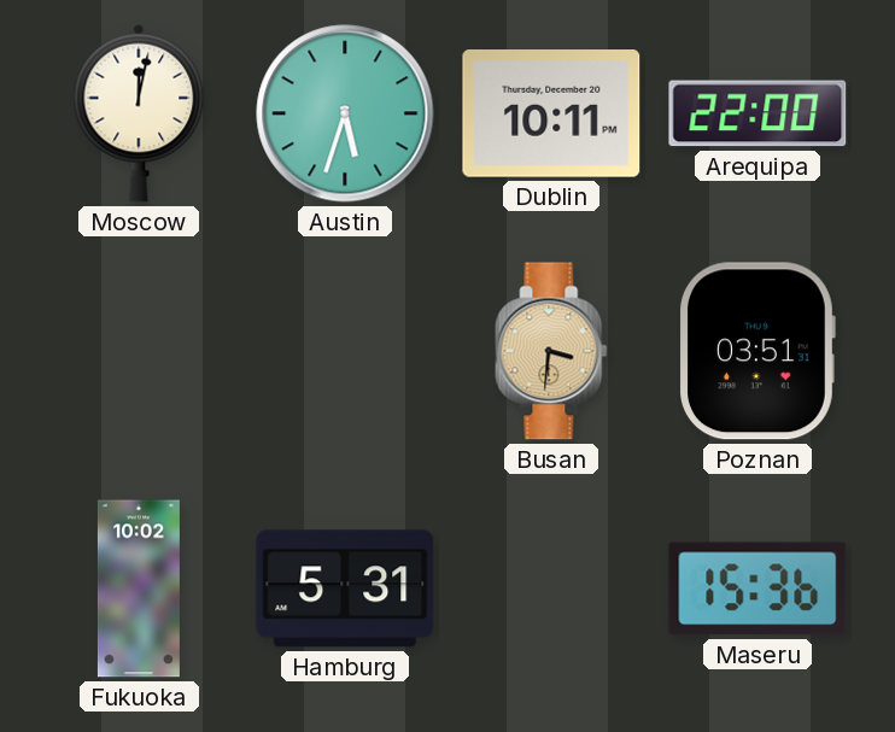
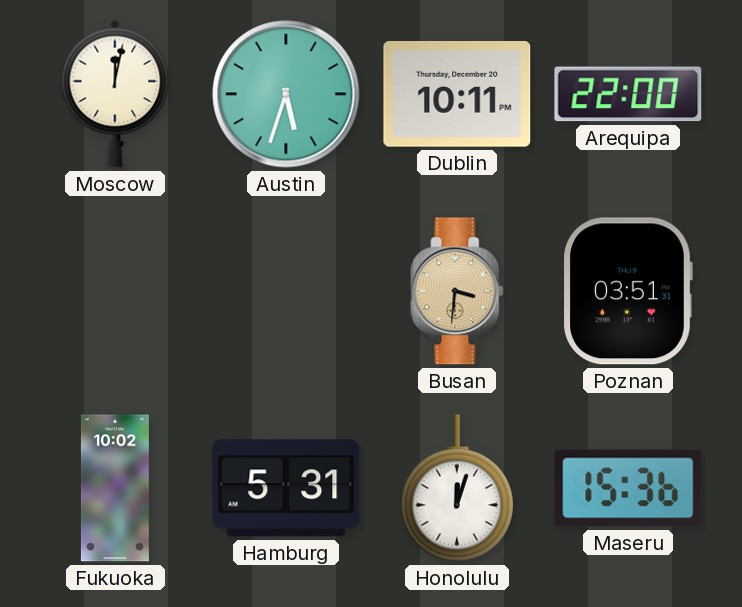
Honolulu: none -> 12:03
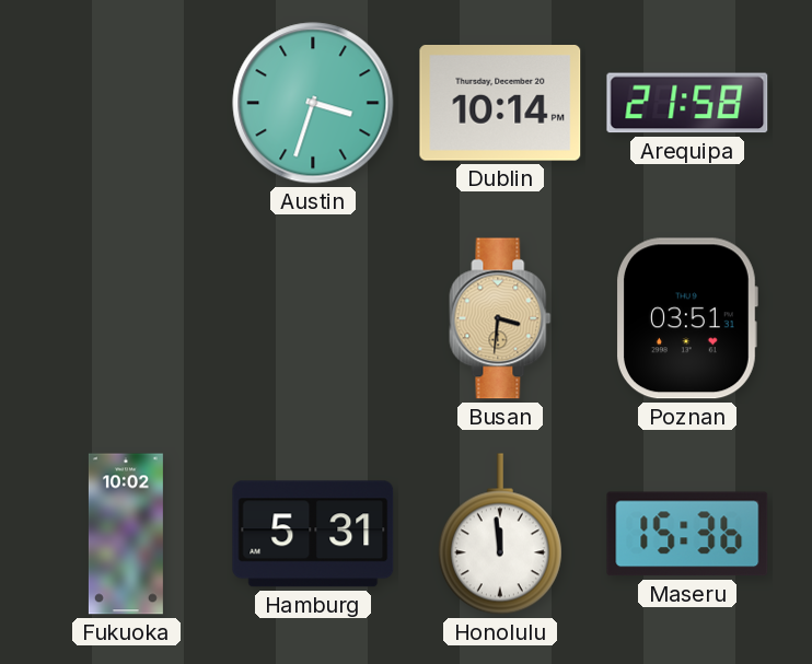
Moscow: 12:02 -> none
Austin: 5:33 -> 3:33
Dublin: 10:11 -> 10:14
Arequipa: 22:00 -> 21:58
Honolulu: 12:03 -> 11:59
